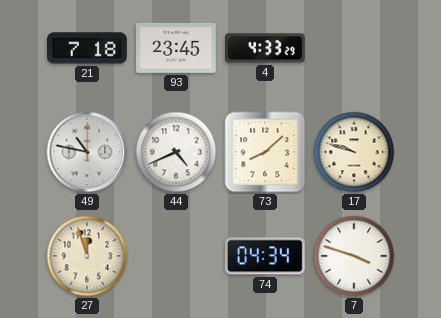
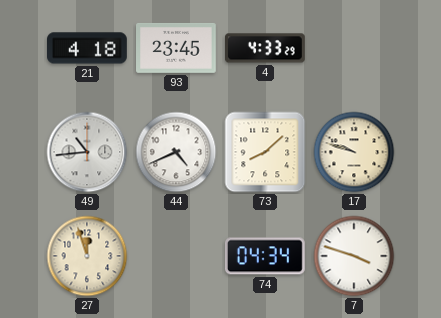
21: 7:18 -> 4:18
49: 10:47 -> 10:44
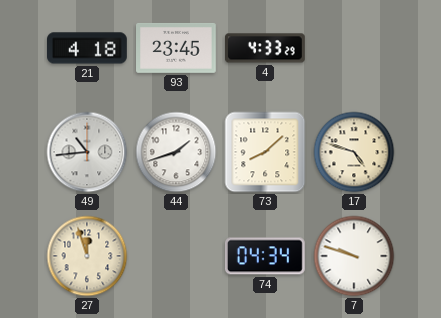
44: 4:41 -> 1:42
17: 9:48 -> 4:48
7: 3:48 -> 9:48
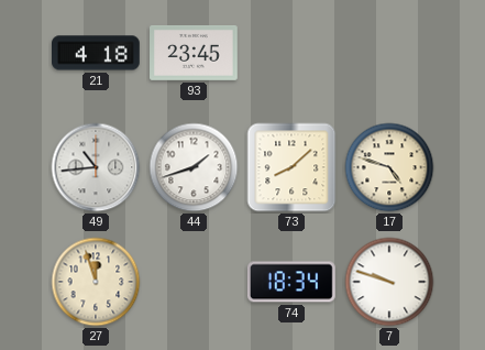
4: 4:33 -> none
74: 04:34 -> 18:34
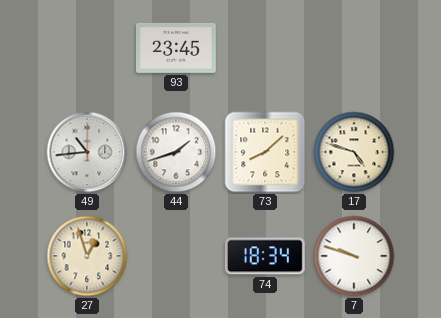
21: 4:18 -> none
27: 11:57 -> 12:57
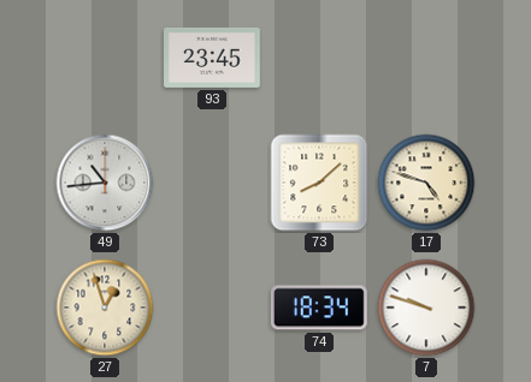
44: 1:42 -> none
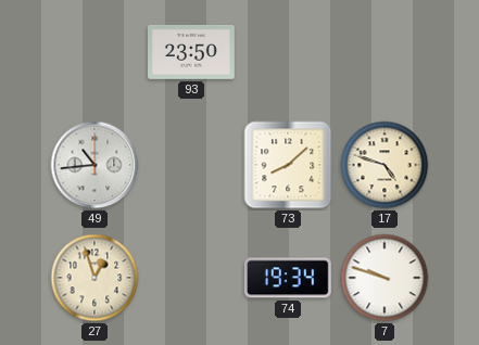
93: 23:45 -> 23:50
74: 18:34 -> 19:34
